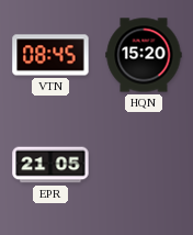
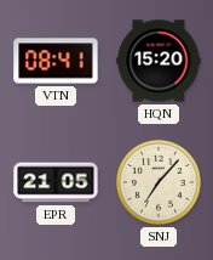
VTN: 08:45 -> 08:41
SNJ: none -> 7:07
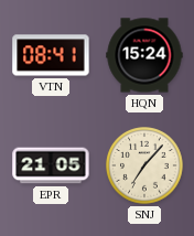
HQN: 15:20 -> 15:24
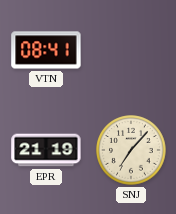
HQN: 15:24 -> none
EPR: 21:05 -> 21:19
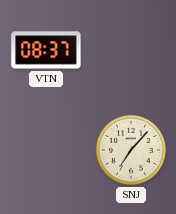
VTN: 08:41 -> 08:37
EPR: 21:19 -> none
